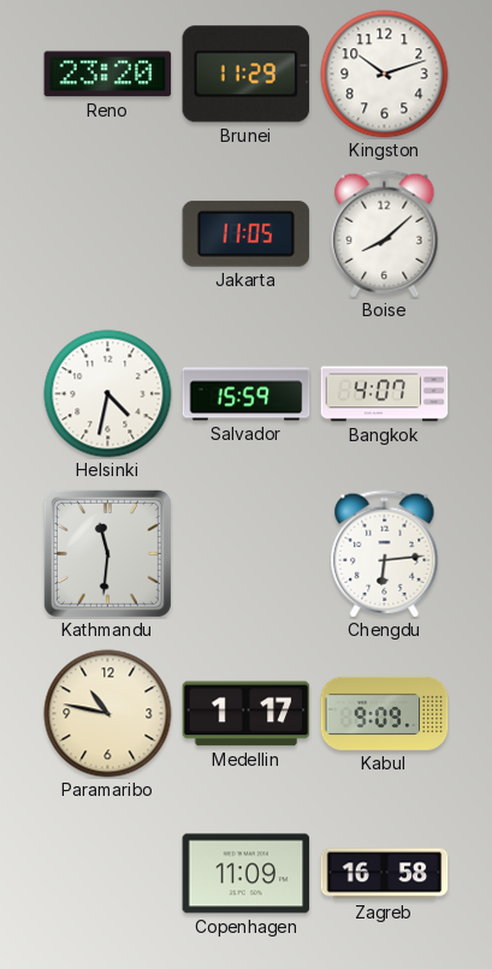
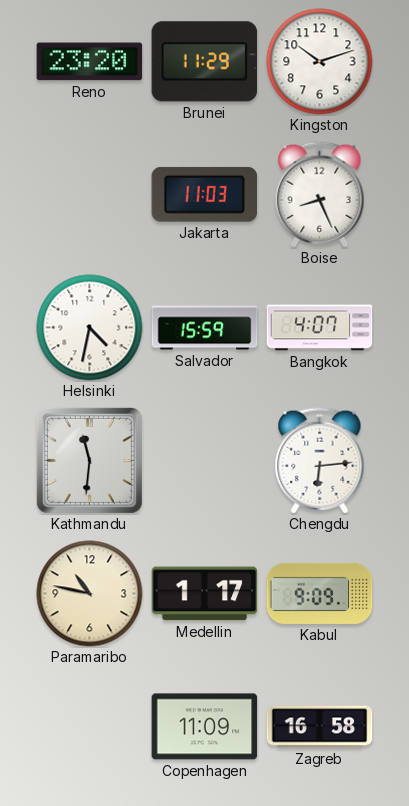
Jakarta: 11:05 -> 11:03
Boise: 8:08 -> 8:26
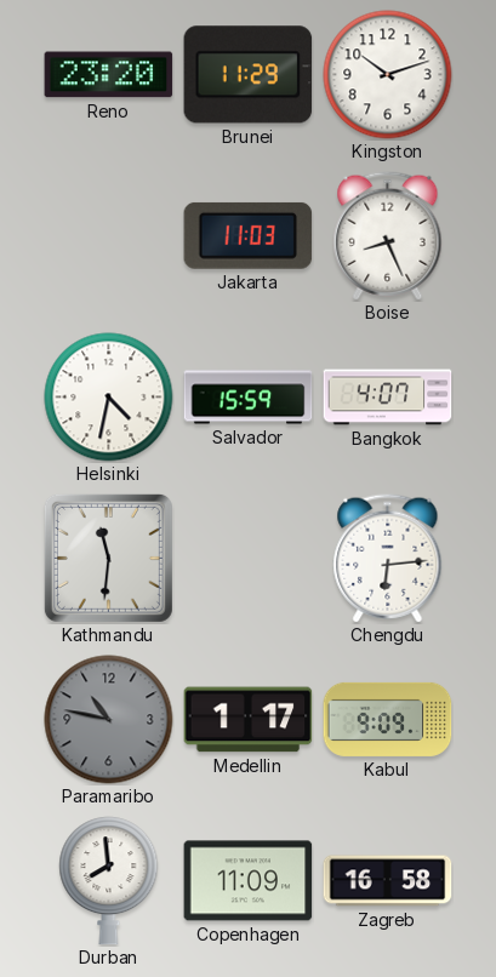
Paramaribo dial: cream -> grey
Durban: none -> 7:59
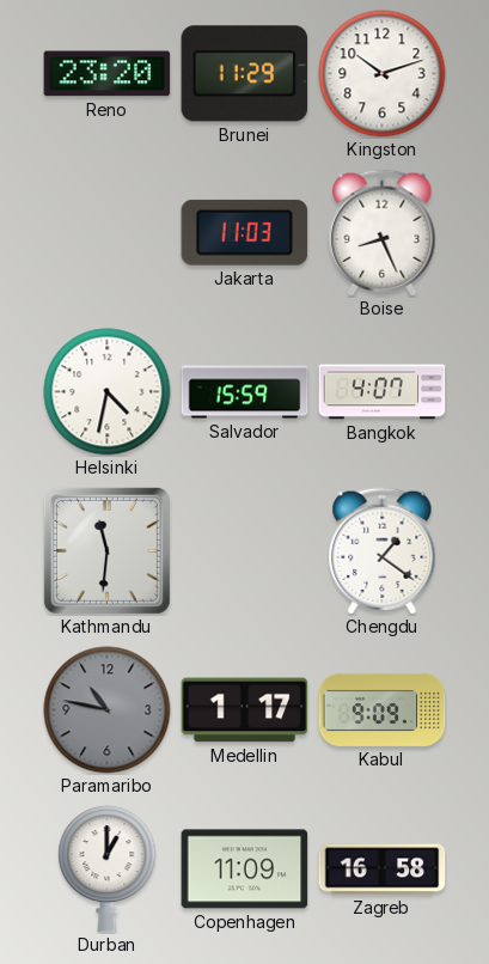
Chengdu: 6:14 -> 1:21
Durban: 7:59 -> 1:00
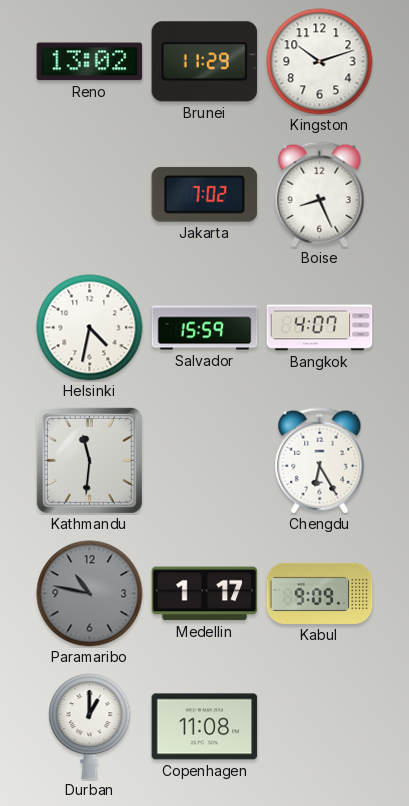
Reno: 23:20 -> 13:02
Jakarta: 11:03 -> 7:02
Chengdu: 1:21 -> 6:25
Copenhagen: 11:09 -> 11:08
Zagreb: 16:58 -> none
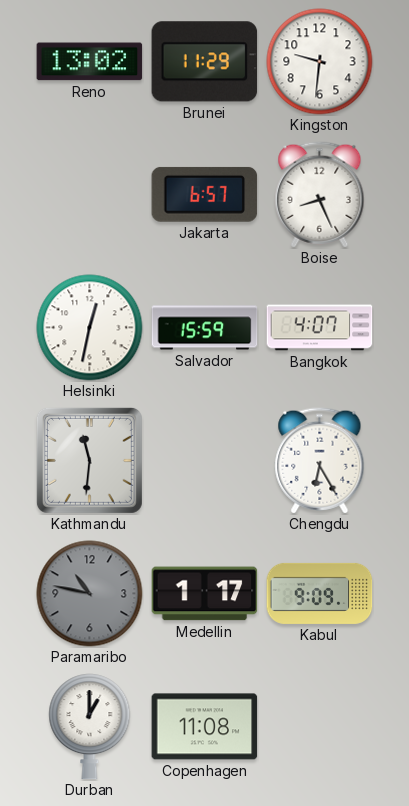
Kingston: 10:12 -> 9:31
Jakarta: 7:02 -> 6:57
Helsinki: 4:32 -> 12:32
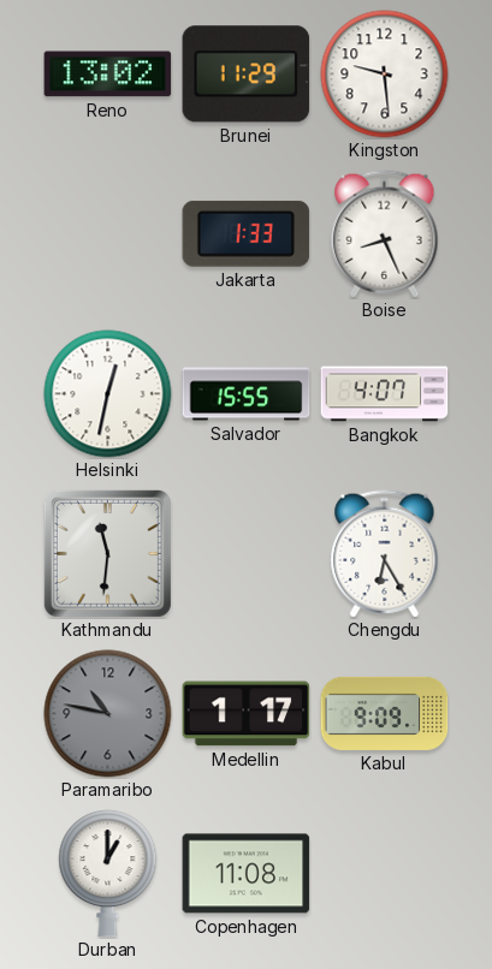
Kingston: 9:31 -> 9:29
Jakarta: 6:57 -> 1:33
Salvador: 15:59 -> 15:55
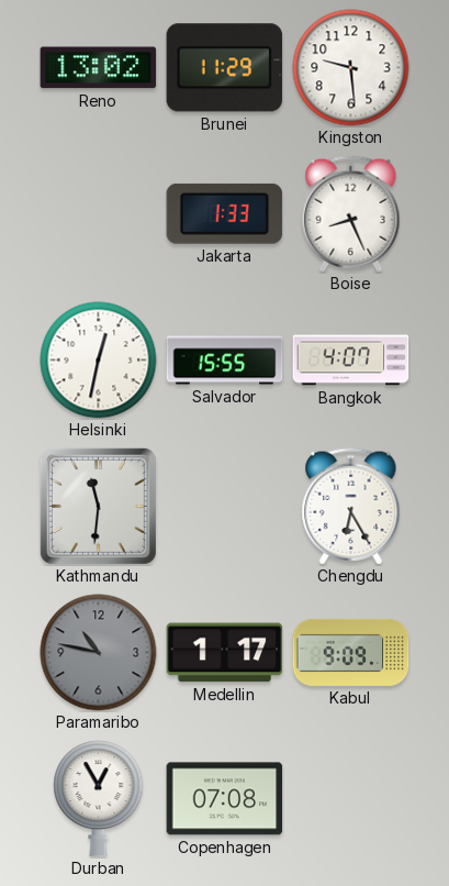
Durban: 1:00 -> 12:55
Copenhagen: 11:08 -> 07:08
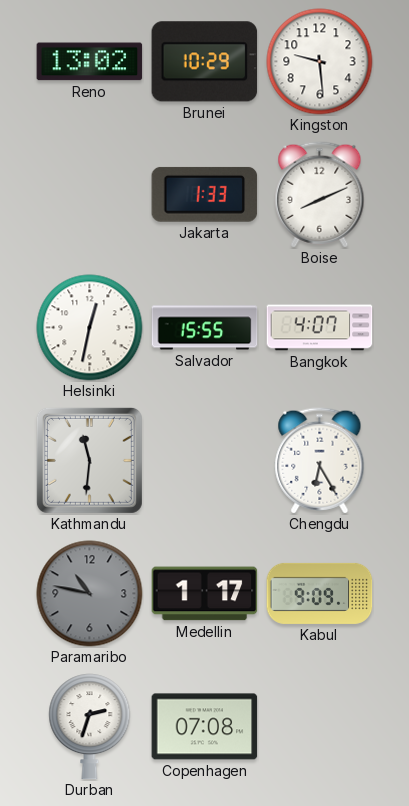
Brunei: 11:29 -> 10:29
Boise: 8:26 -> 8:11
Durban: 12:55 -> 2:33
